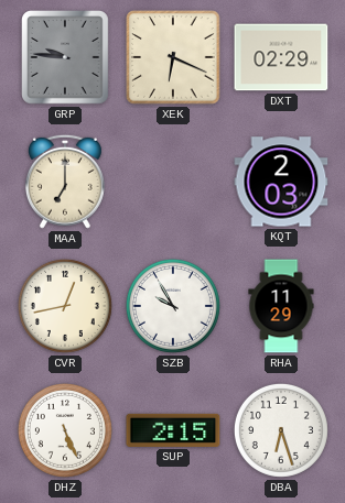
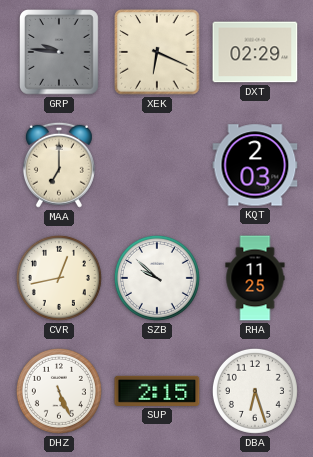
SZB: 9:55 -> 9:52
RHA: 11:29 -> 11:25
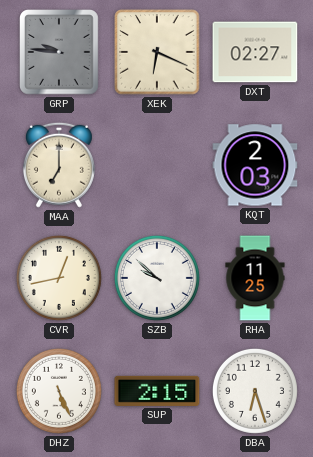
DXT: 02:29 -> 02:27
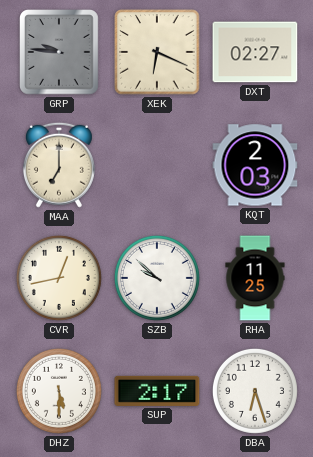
DHZ: 5:26 -> 5:30
SUP: 2:15 -> 2:17
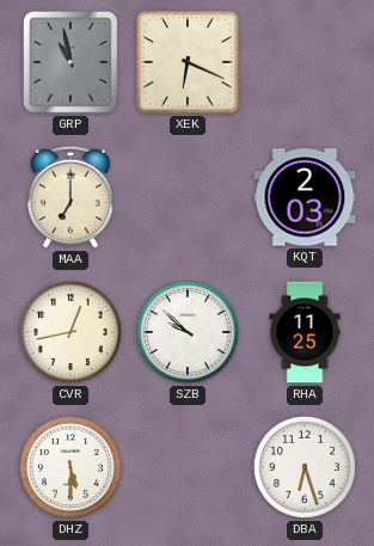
GRP: 9:46 -> 10:58
DXT: 02:27 -> none
SUP: 2:17 -> none
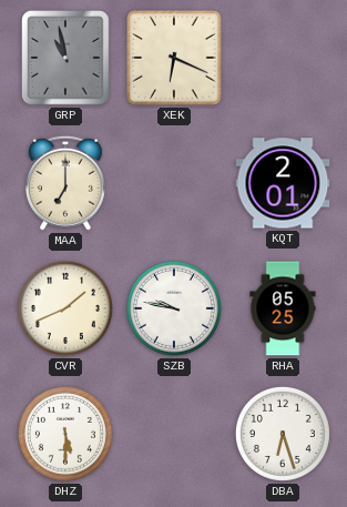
KQT: 2:03 -> 2:01
CVR: 12:43 -> 1:41
SZB: 9:52 -> 9:47
RHA: 11:25 -> 05:25
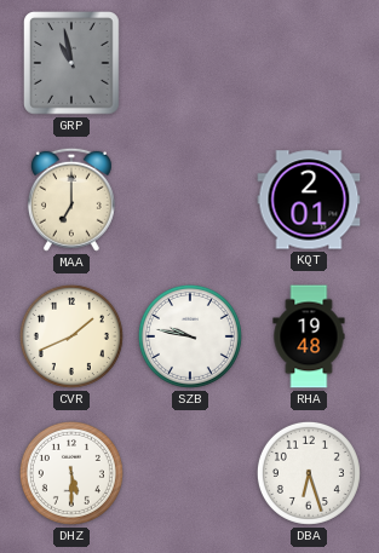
XEK: 6:19 -> none
RHA: 05:25 -> 19:48
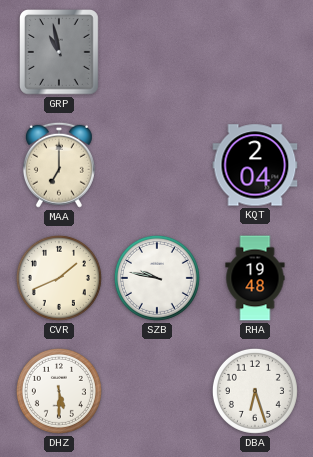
KQT: 2:01 -> 2:04
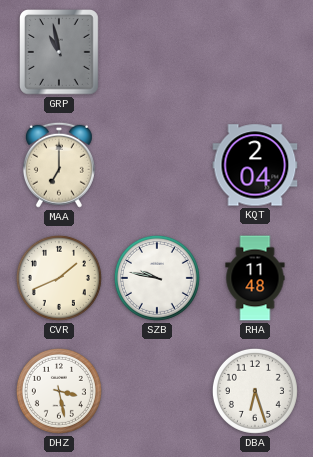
RHA: 19:48 -> 11:48
DHZ: 5:30 -> 3:28
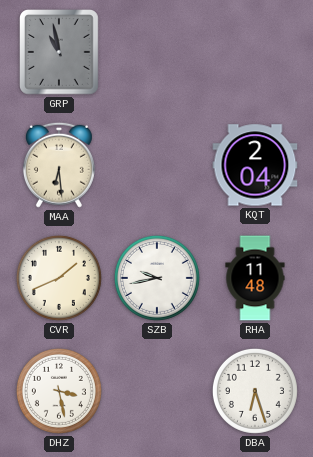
MAA: 7:00 -> 6:29
SZB: 9:47 -> 9:43
